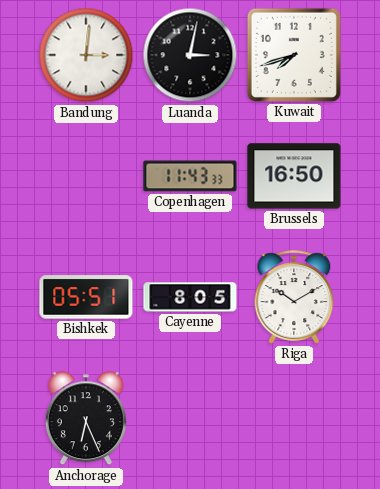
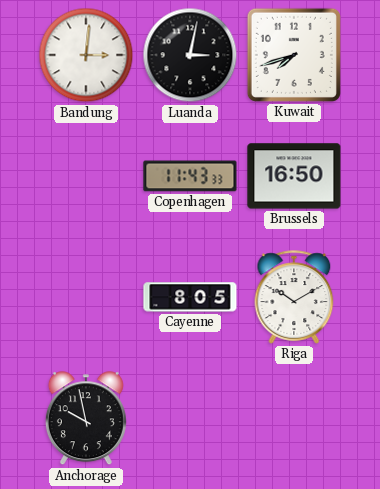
Bishkek: 05:51 -> none
Anchorage: 6:26 -> 9:58
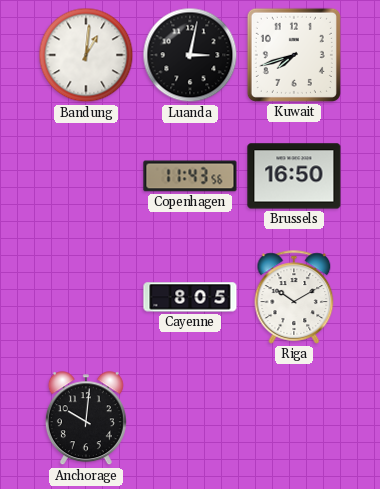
Bandung: 3:01 -> 1:01
Copenhagen: 11:43:33 -> 11:43:56
Anchorage: 9:58 -> 10:01
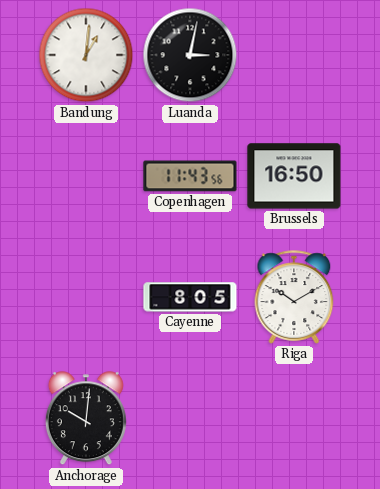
Kuwait: 7:42 -> none
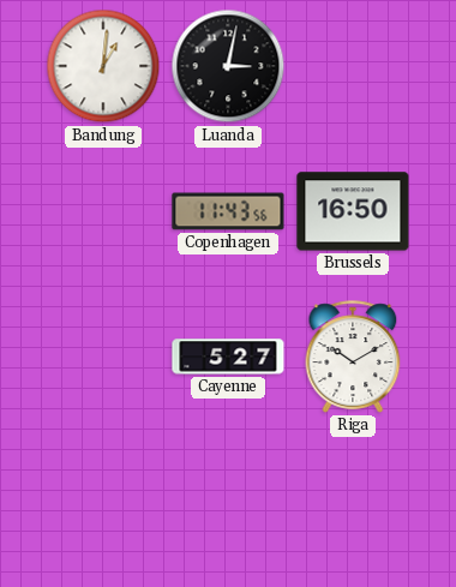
Cayenne: 8:05 -> 5:27
Anchorage: 10:01 -> none
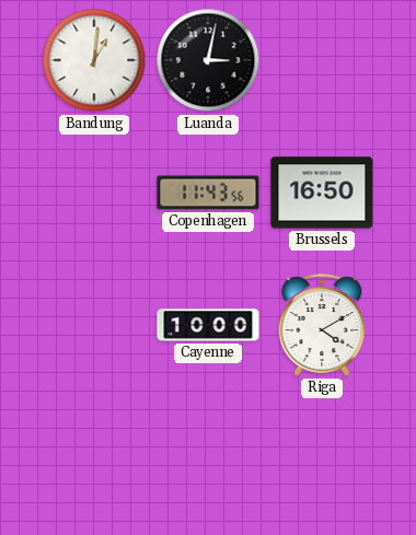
Cayenne: 5:27 -> 10:00
Riga: 10:10 -> 4:10
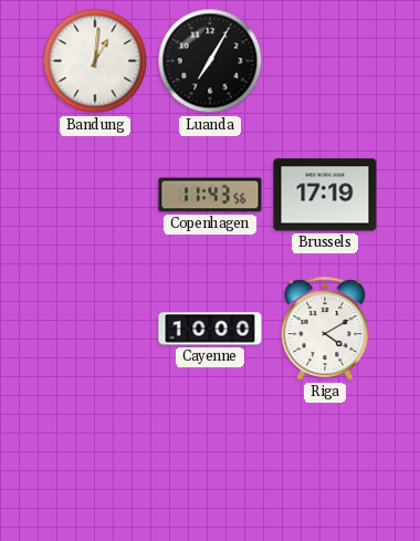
Luanda: 3:02 -> 7:05
Brussels: 16:50 -> 17:19
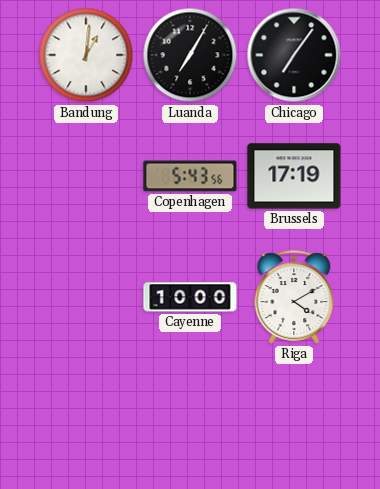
Chicago: none -> 7:06
Copenhagen: 11:43 -> 5:43
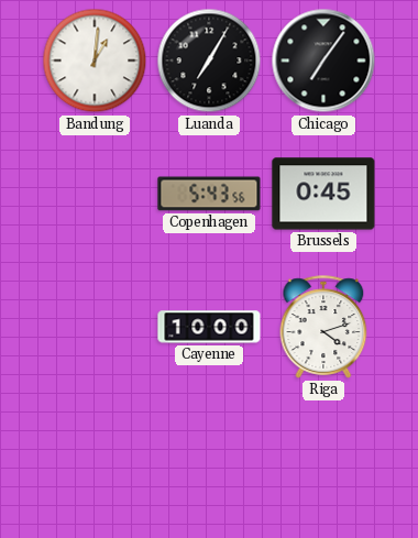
Brussels: 17:19 -> 0:45
Riga: 4:10 -> 4:12
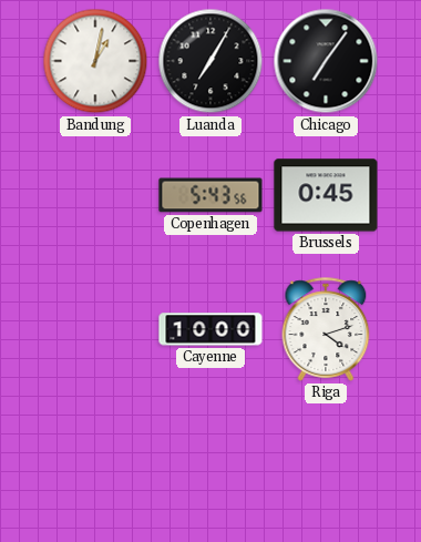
Bandung: 1:01 -> 1:02
